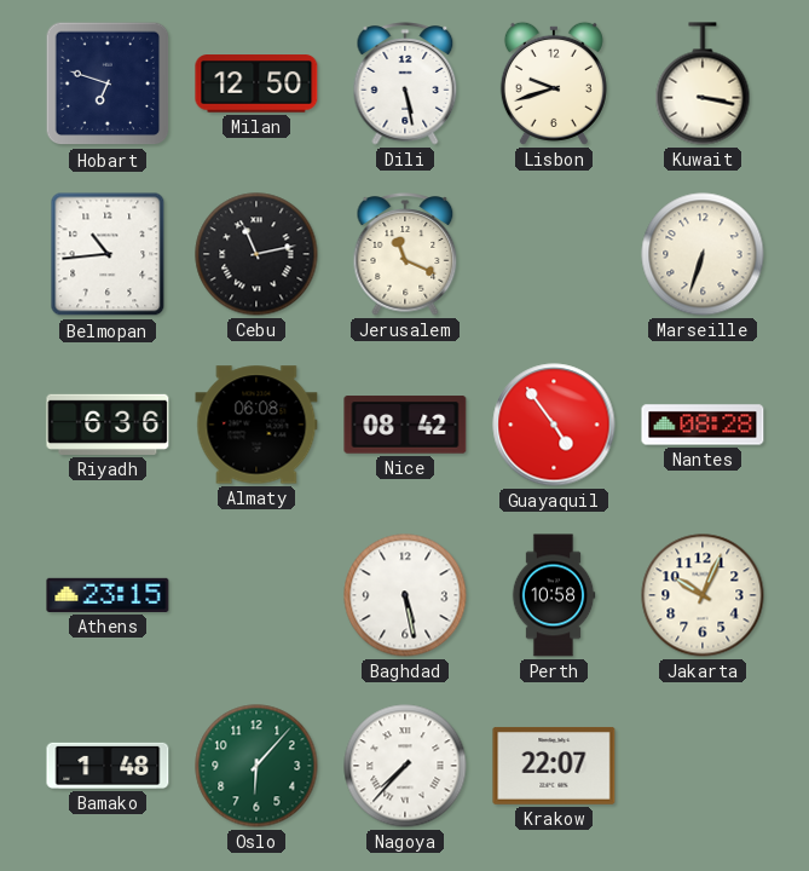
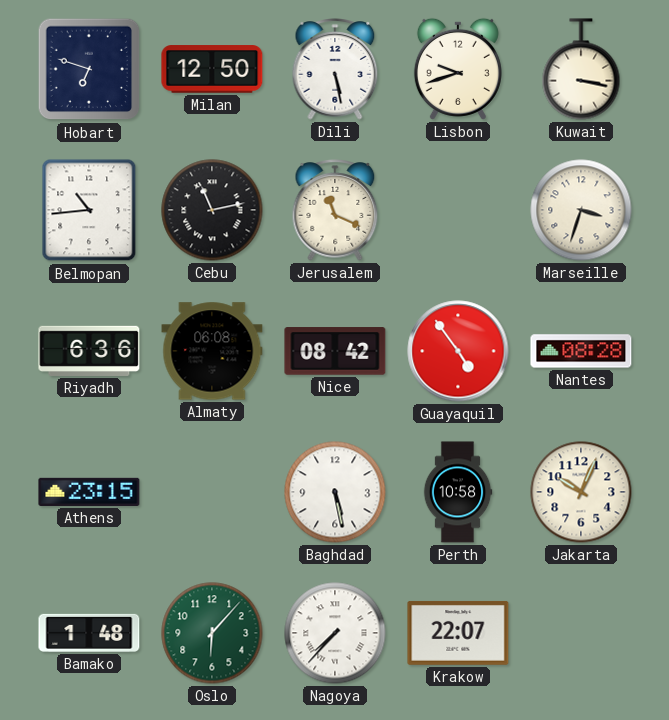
Marseille: 6:33 -> 3:33
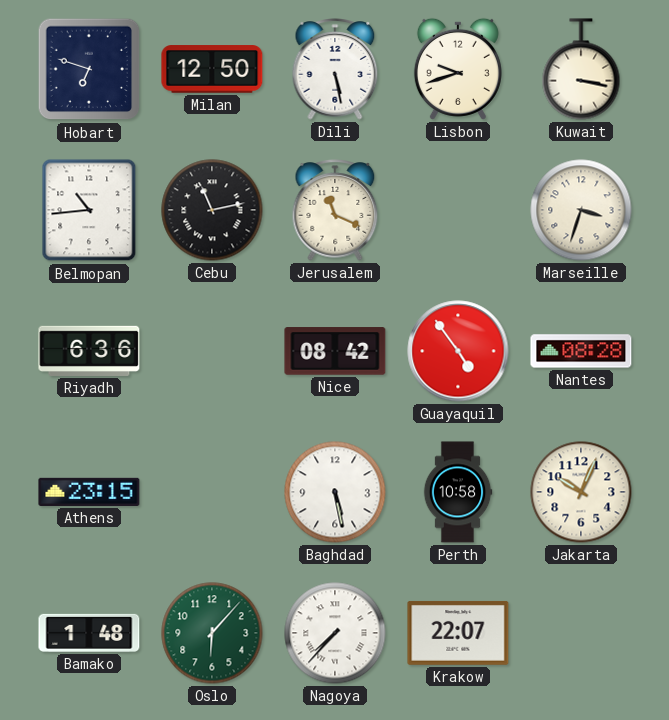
Almaty: 06:08 -> none
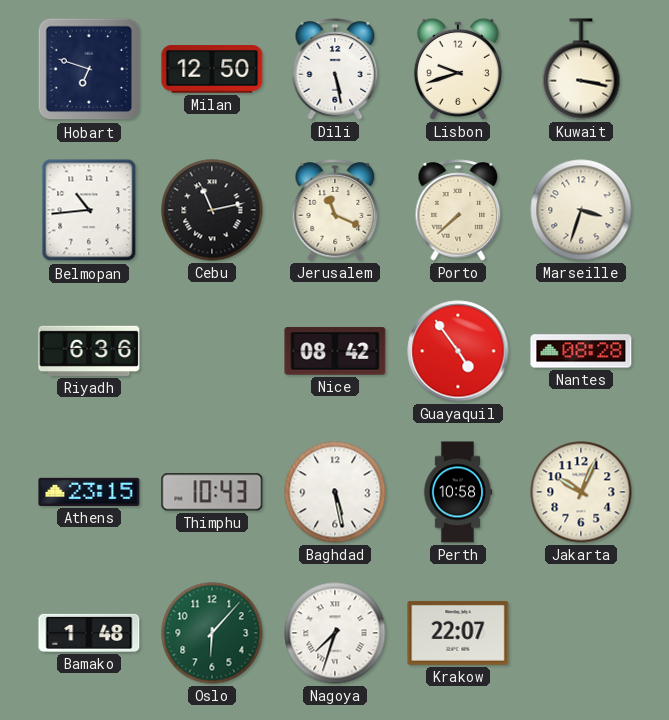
Porto: none -> 7:38
Thimphu: none -> 10:43
Nagoya: 7:37 -> 7:33
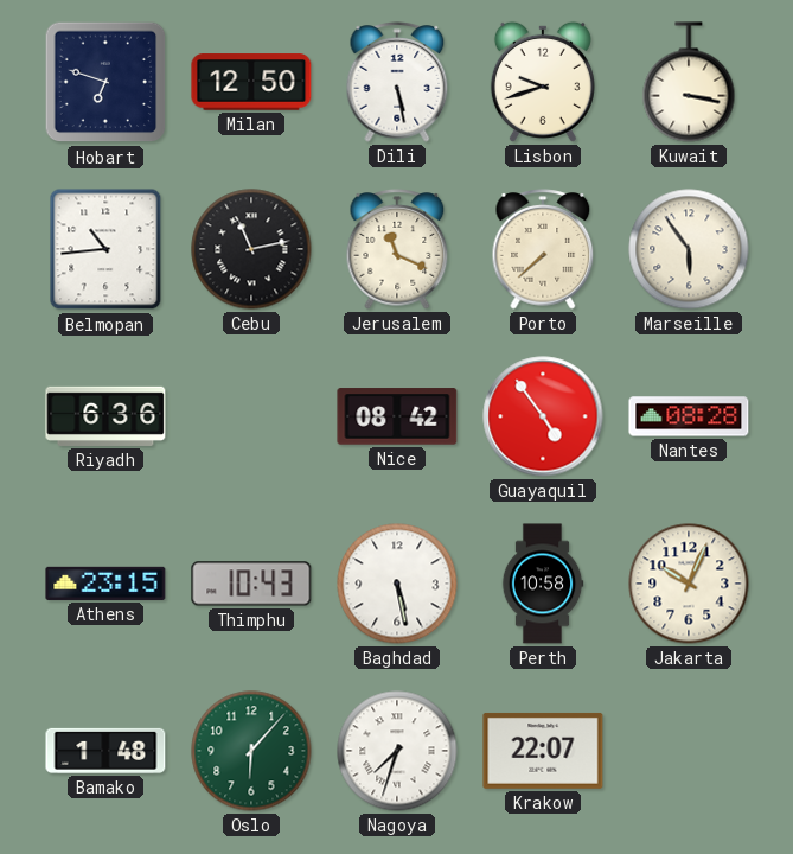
Marseille: 3:33 -> 5:54
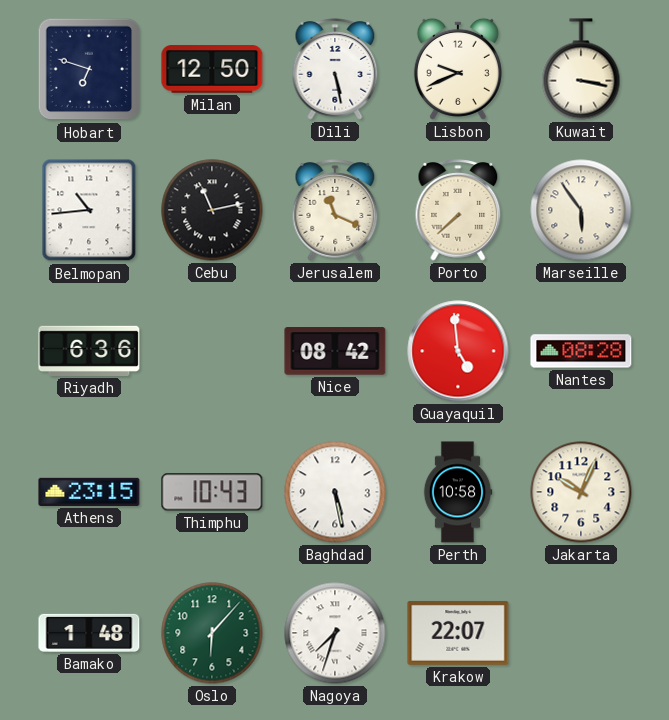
Lisbon: 9:42 -> 9:41
Guayaquil: 4:54 -> 4:59
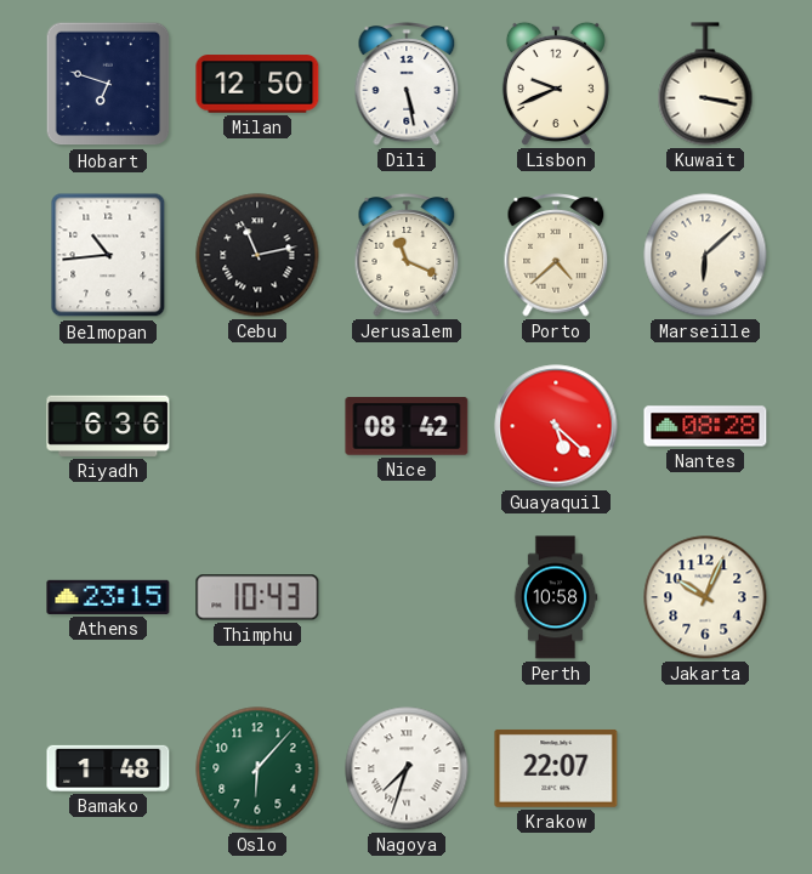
Porto: 7:38 -> 4:38
Marseille: 5:54 -> 6:08
Guayaquil: 4:59 -> 5:22
Baghdad: 5:28 -> none
